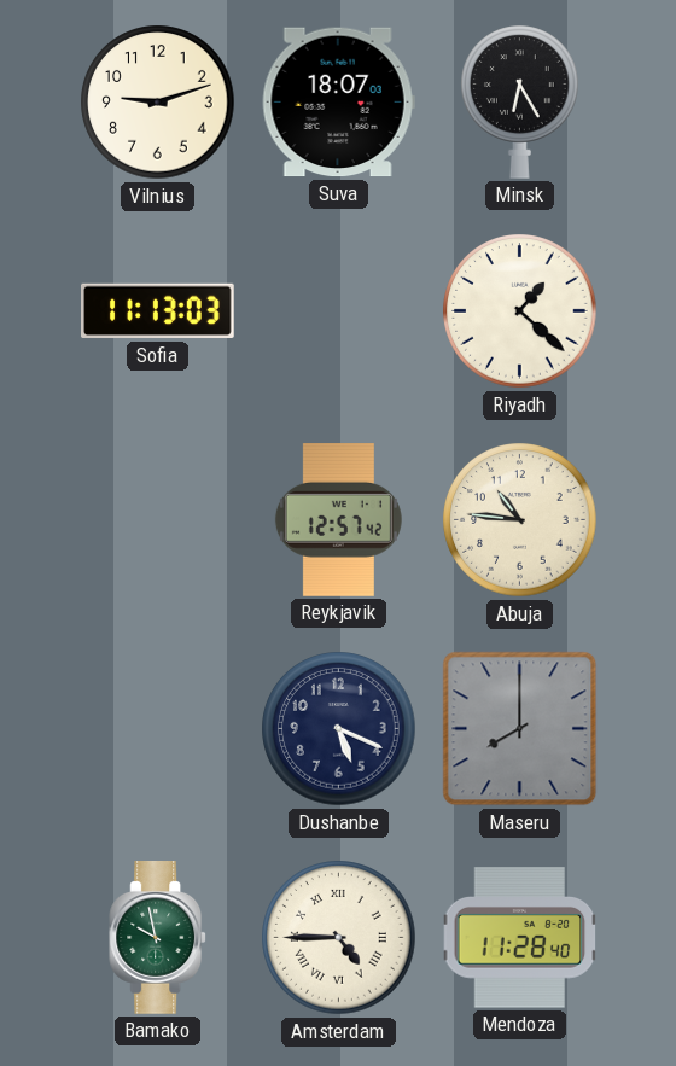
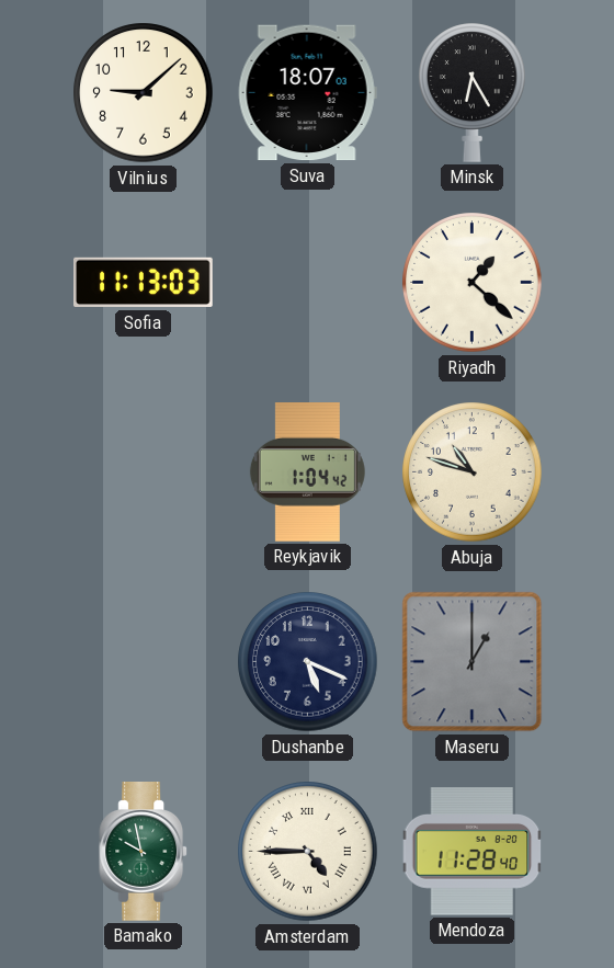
Vilnius: 9:12 -> 9:08
Reykjavik: 12:57 -> 1:04
Abuja: 10:46 -> 10:48
Maseru: 8:00 -> 1:00
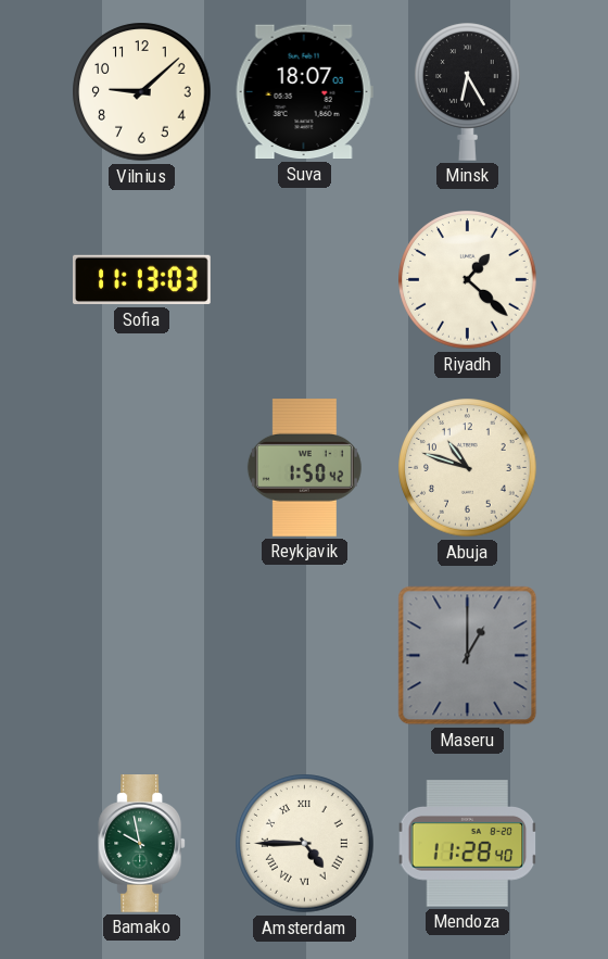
Reykjavik: 1:04 -> 1:50
Dushanbe: 5:19 -> none
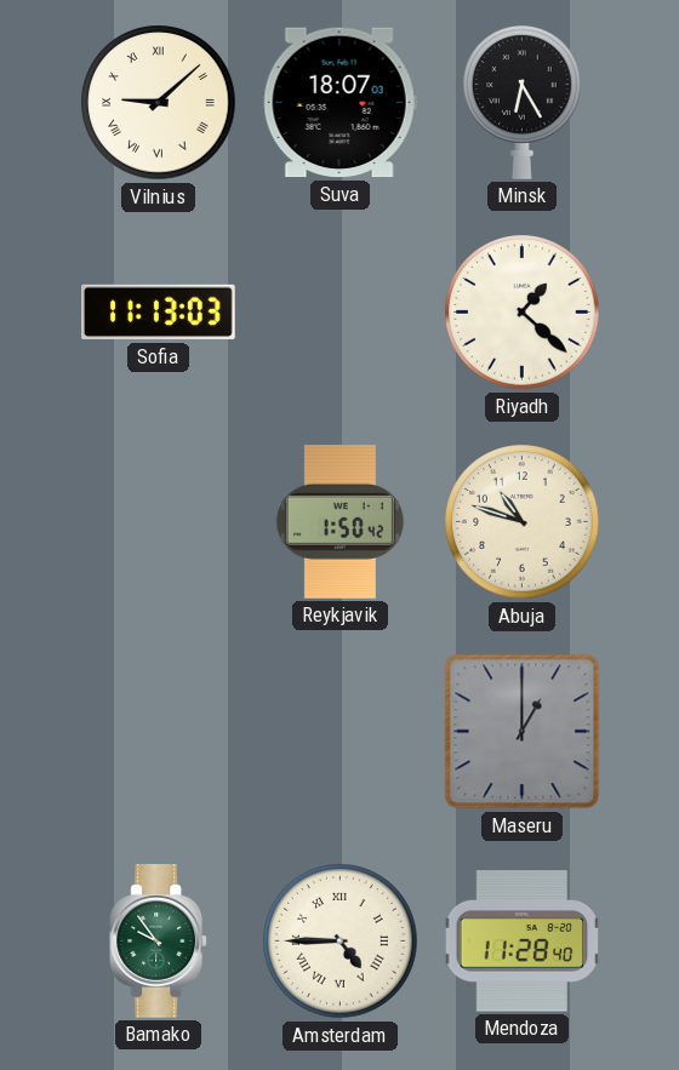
Vilnius numerals: Arabic -> Roman
Bamako: 9:58 -> 9:54
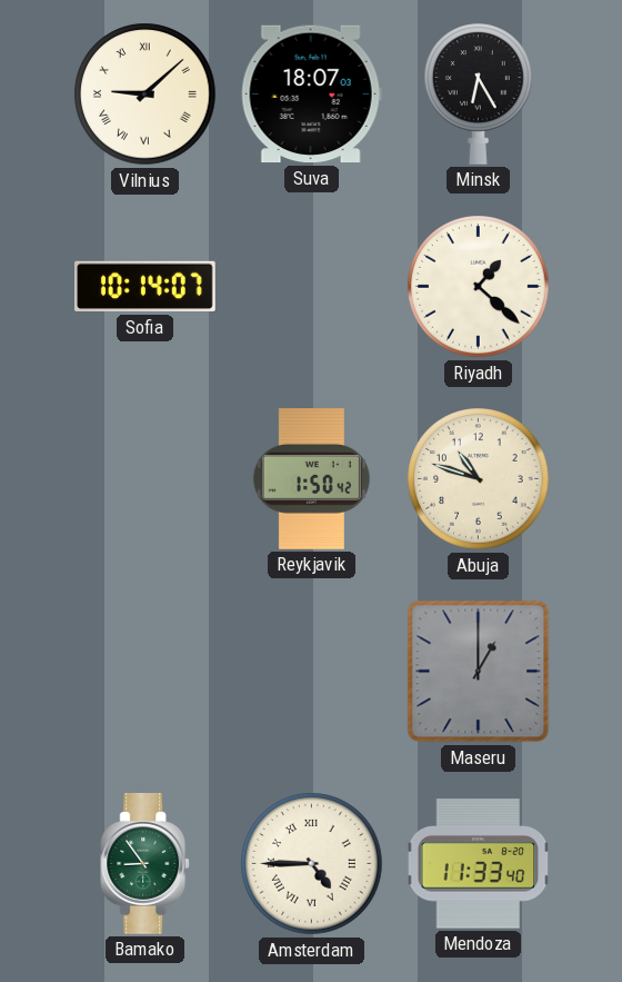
Sofia: 11:13 -> 10:14
Bamako: 9:54 -> 8:54
Mendoza: 11:28 -> 11:33
